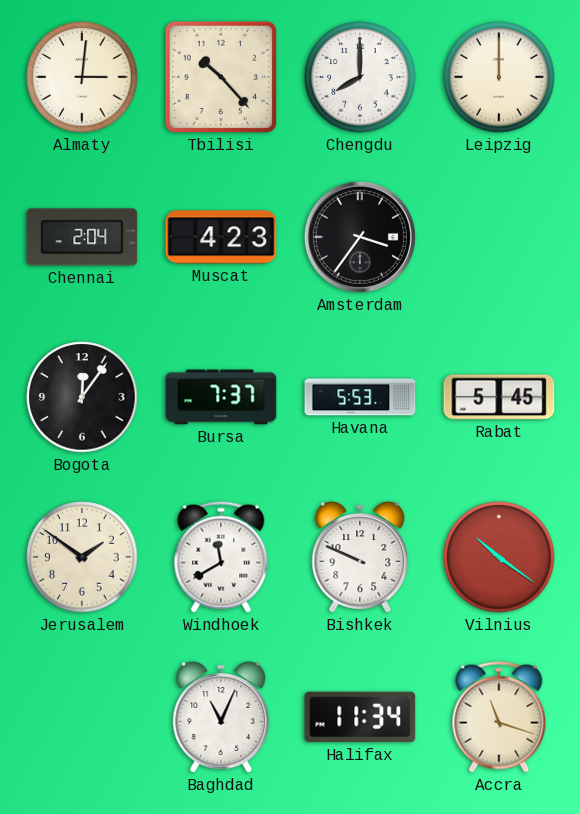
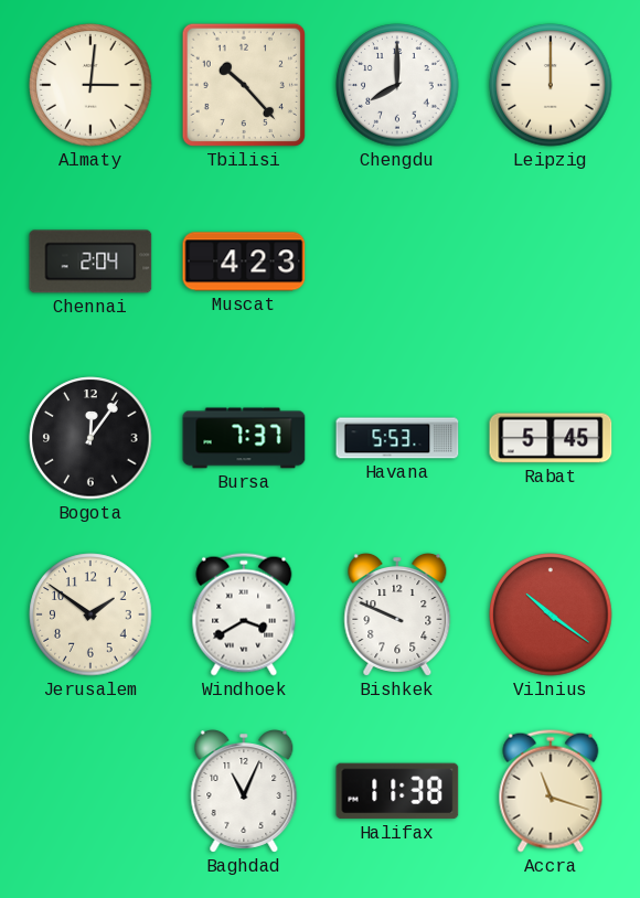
Amsterdam: 3:36 -> none
Windhoek: 11:40 -> 3:40
Halifax: 11:34 -> 11:38
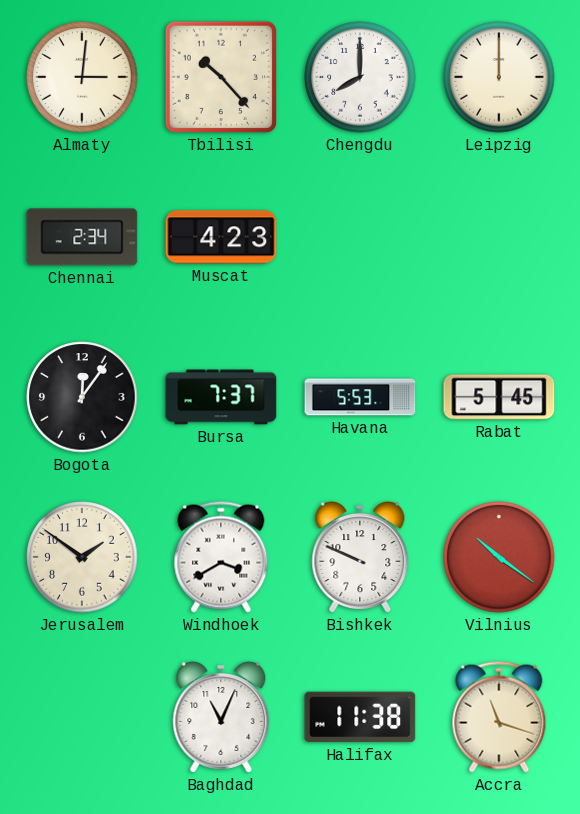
Chennai: 2:04 -> 2:34
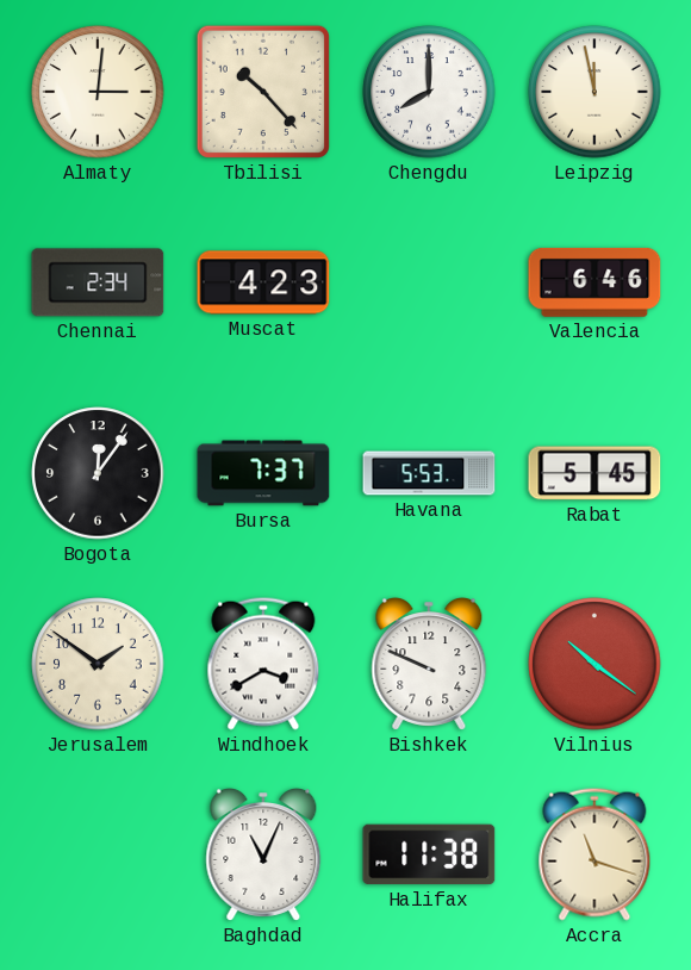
Leipzig: 12:00 -> 11:58
Valencia: none -> 6:46
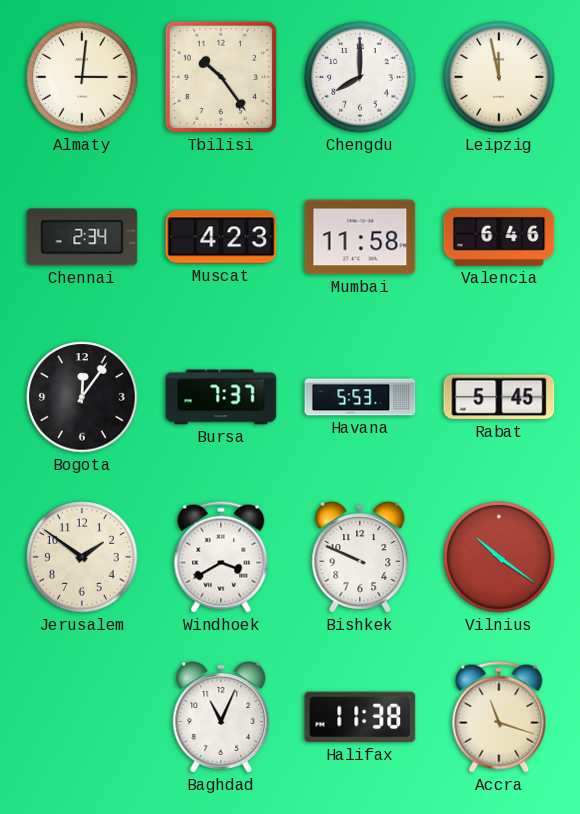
Tbilisi: 10:23 -> 10:24
Mumbai: none -> 11:58
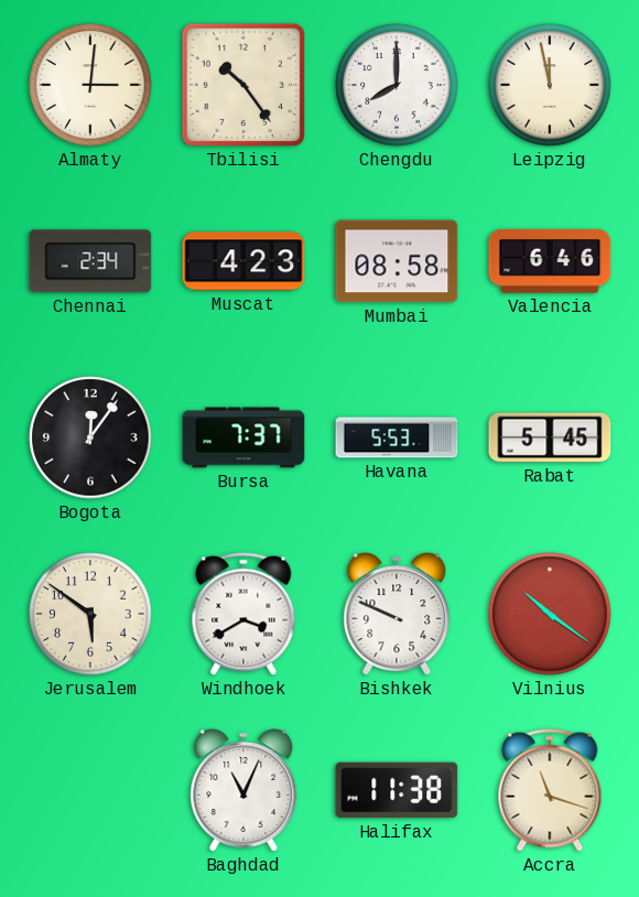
Mumbai: 11:58 -> 08:58
Jerusalem: 1:51 -> 5:51
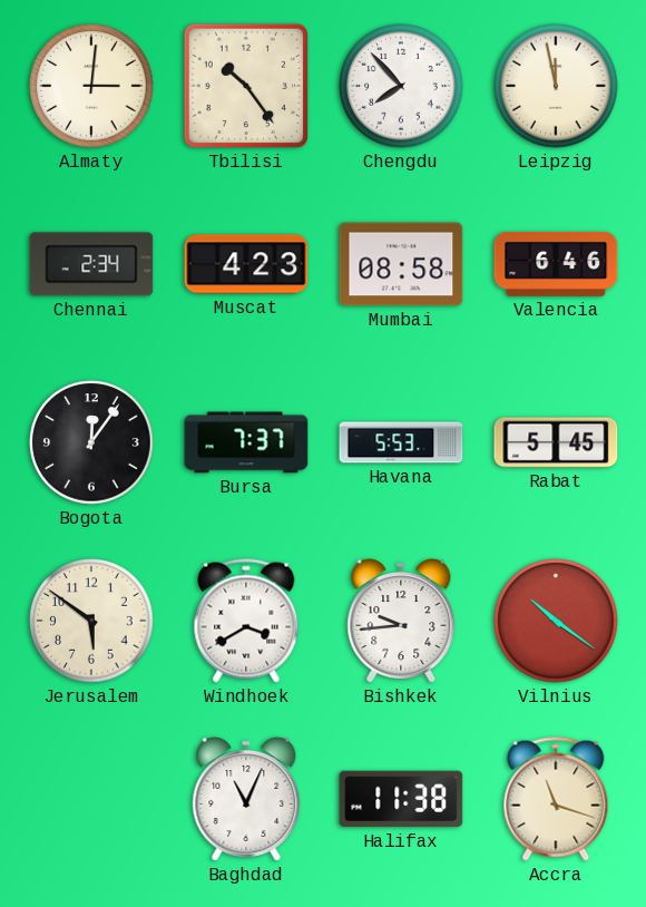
Chengdu: 8:00 -> 7:53
Bishkek: 9:49 -> 9:44
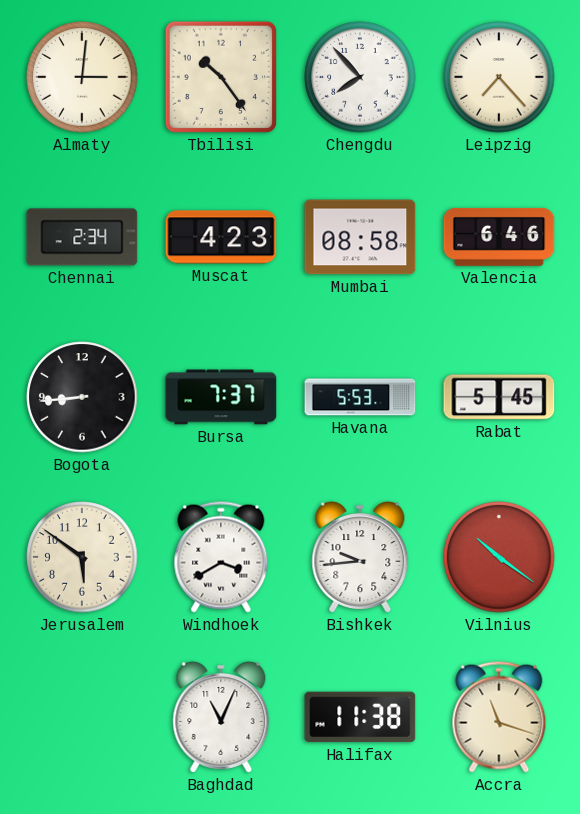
Leipzig: 11:58 -> 7:23
Bogota: 12:06 -> 8:44
